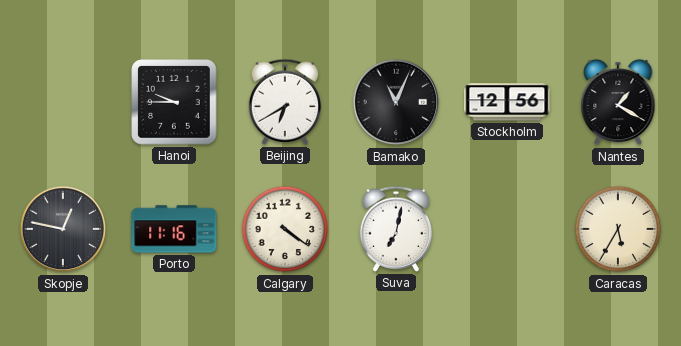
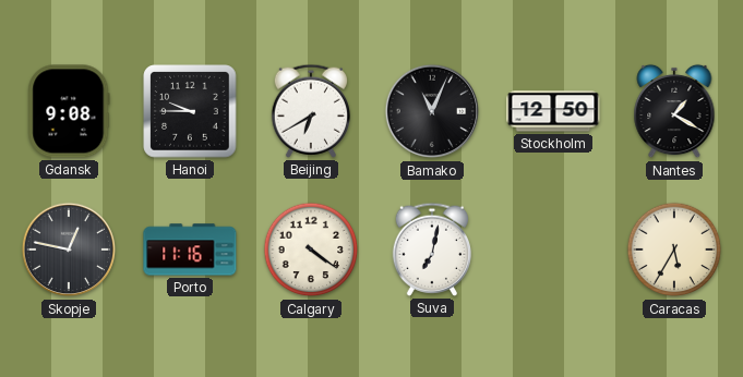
Gdansk: none -> 9:08
Stockholm: 12:56 -> 12:50
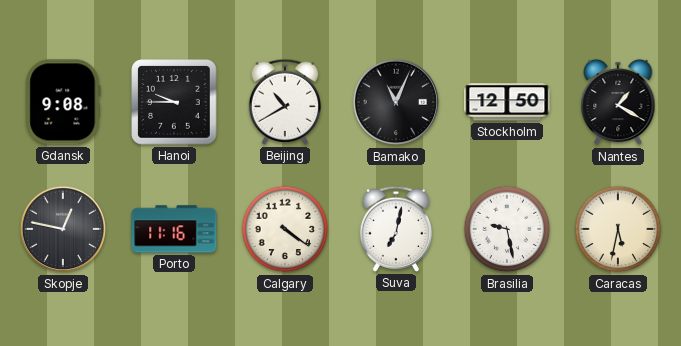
Beijing: 6:40 -> 10:40
Brasilia: none -> 9:28
Caracas: 5:35 -> 5:32
